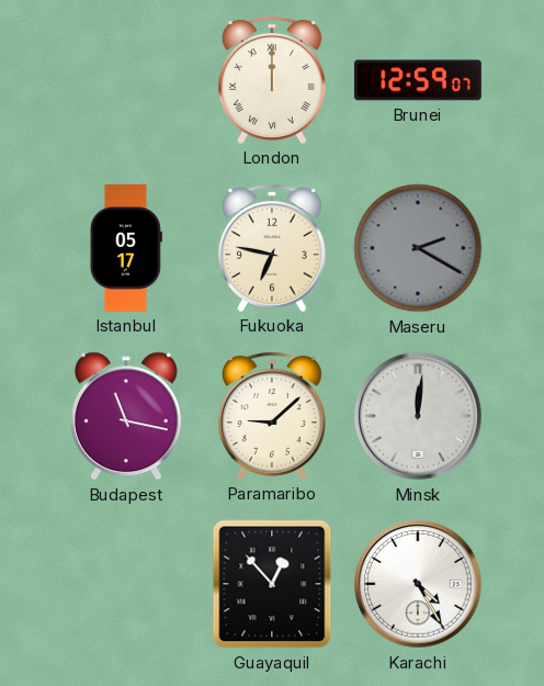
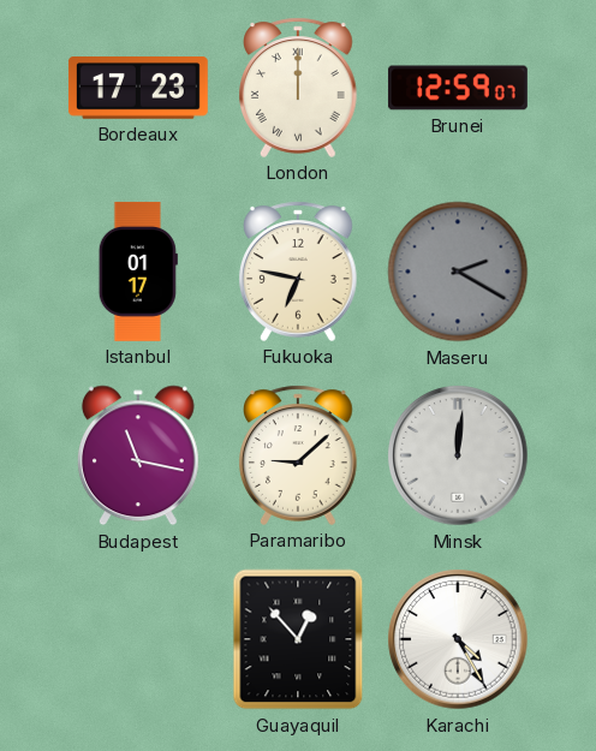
Bordeaux: none -> 17:23
Istanbul: 05:17 -> 01:17
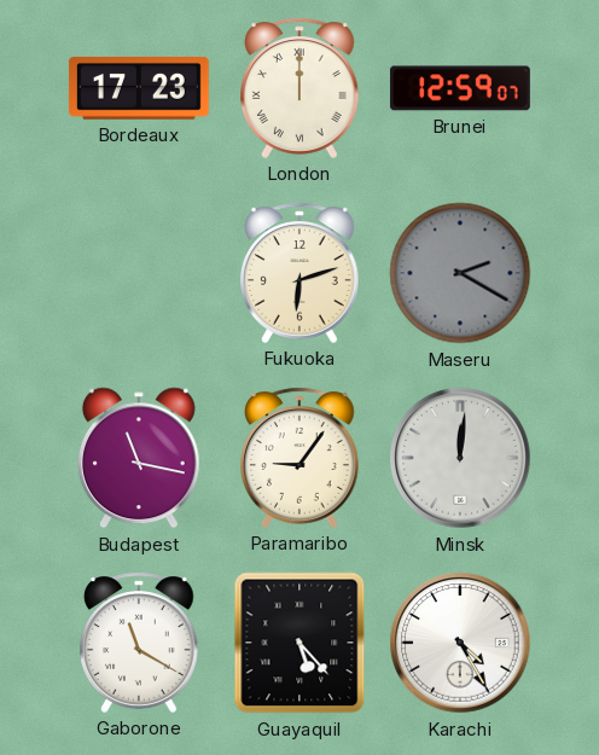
Istanbul: 01:17 -> none
Fukuoka: 6:47 -> 6:12
Paramaribo: 9:08 -> 9:06
Gaborone: none -> 11:20
Guayaquil: 12:53 -> 5:23
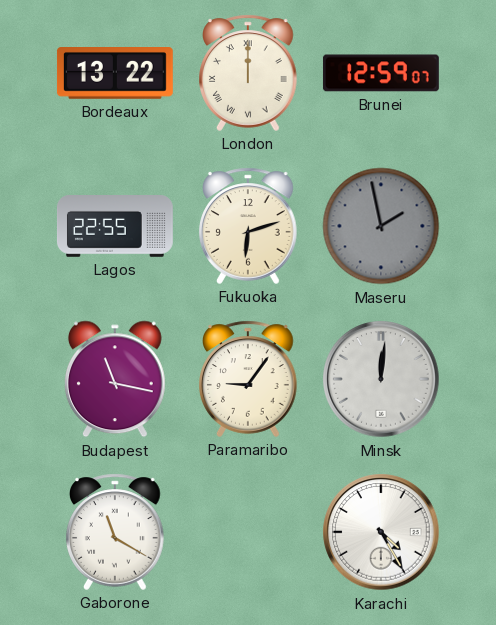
Bordeaux: 17:23 -> 13:22
Lagos: none -> 22:55
Maseru: 2:20 -> 1:58
Guayaquil: 5:23 -> none
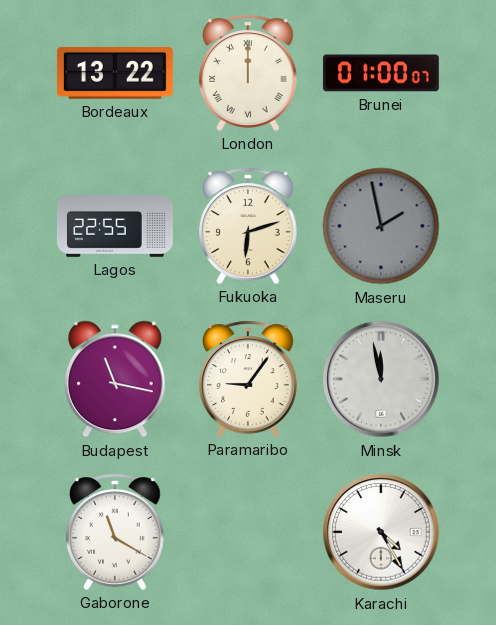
Brunei: 12:59 -> 01:00
Minsk: 12:01 -> 11:58
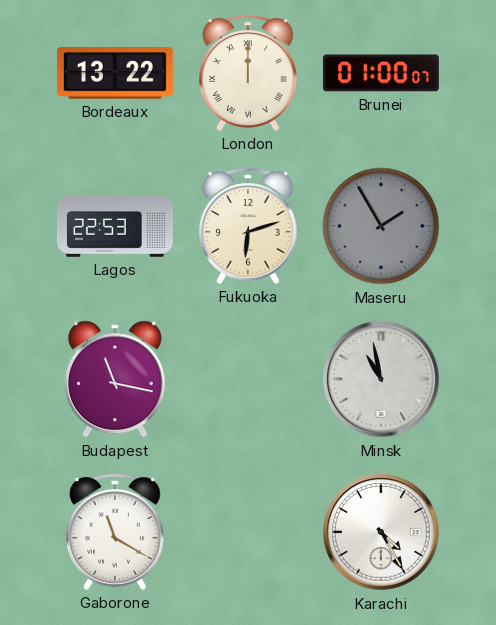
Lagos: 22:55 -> 22:53
Maseru: 1:58 -> 1:55
Paramaribo: 9:06 -> none
Minsk: 11:58 -> 10:58
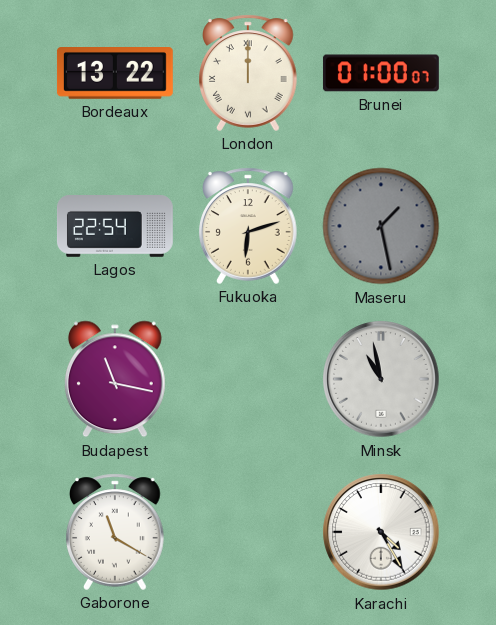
Lagos: 22:53 -> 22:54
Maseru: 1:55 -> 1:28
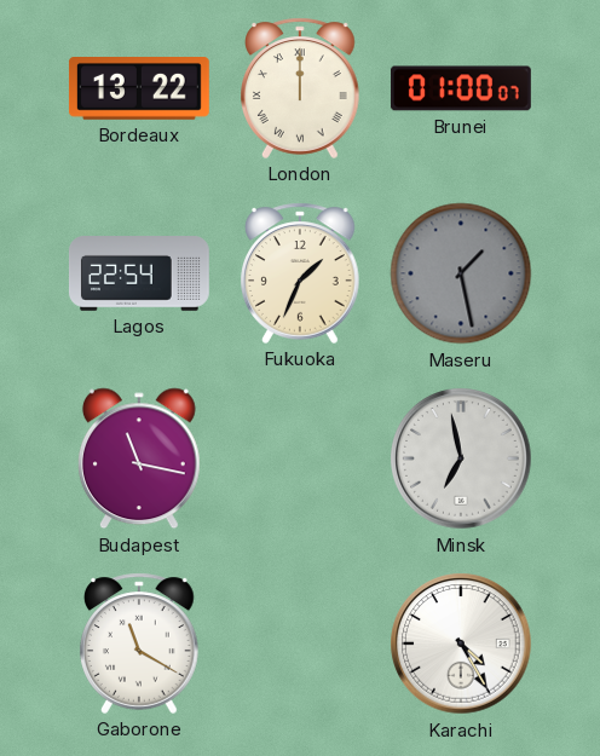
Fukuoka: 6:12 -> 1:34
Minsk: 10:58 -> 6:58
